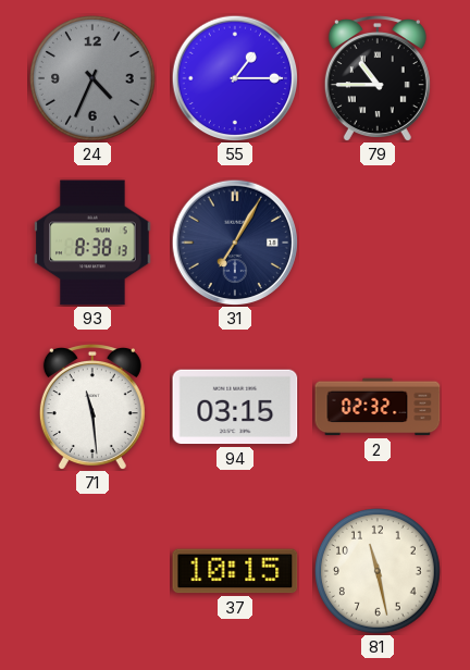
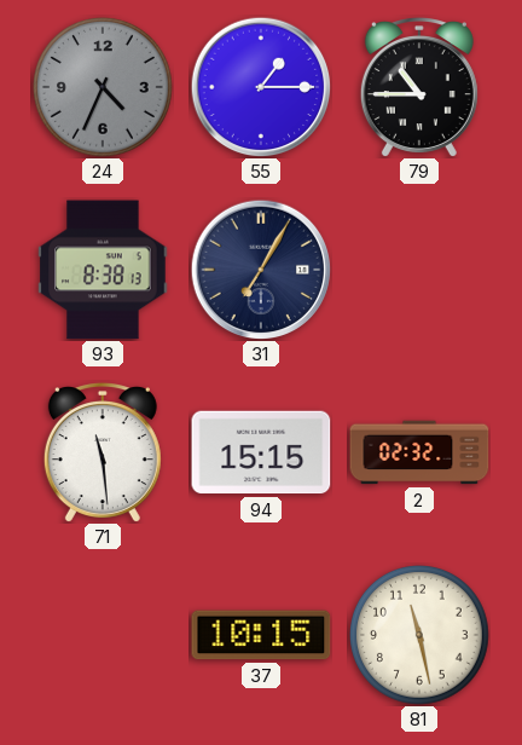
94: 03:15 -> 15:15
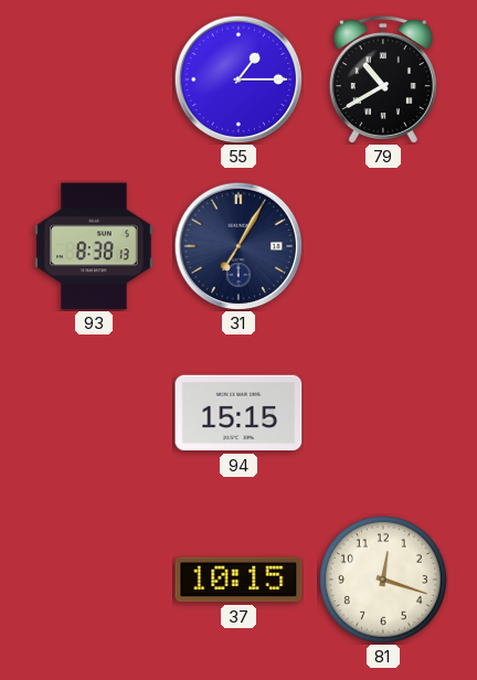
24: 4:34 -> none
79: 10:45 -> 10:40
71: 11:29 -> none
2: 02:32 -> none
81: 11:28 -> 12:18
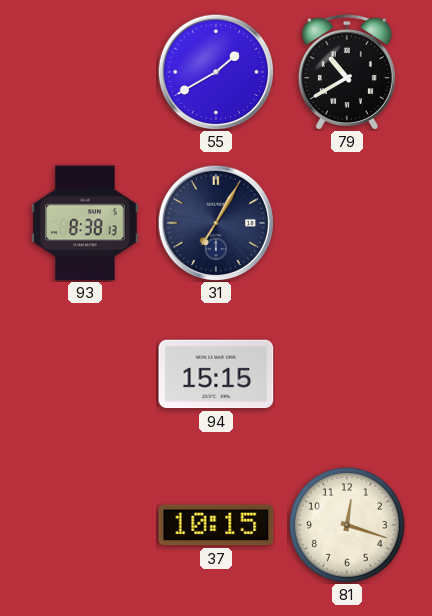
55: 1:15 -> 1:40
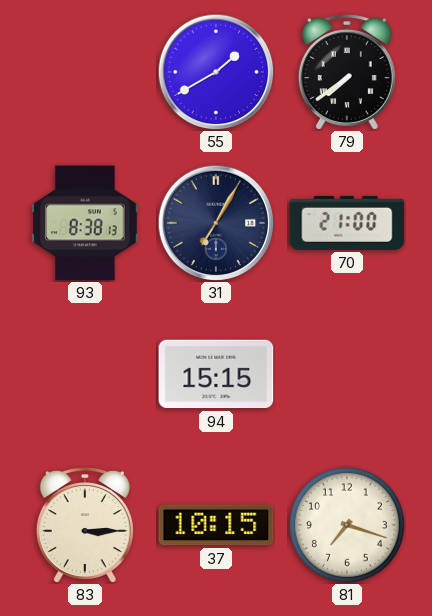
79: 10:40 -> 7:39
70: none -> 21:00
83: none -> 3:15
81: 12:18 -> 7:18
